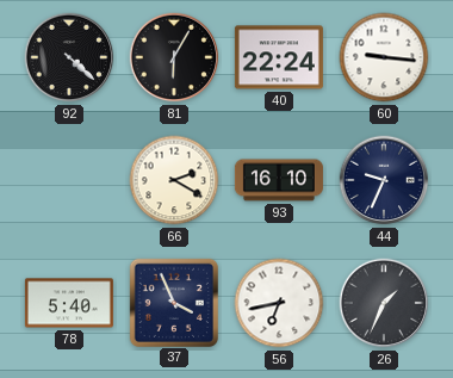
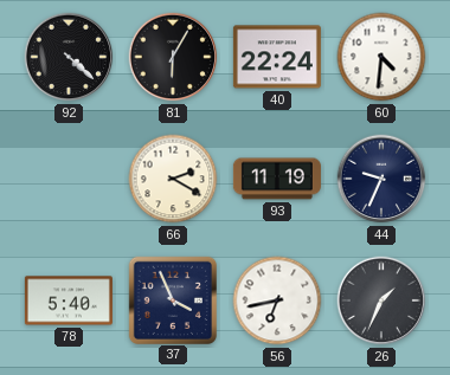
60: 9:16 -> 4:31
93: 16:10 -> 11:19
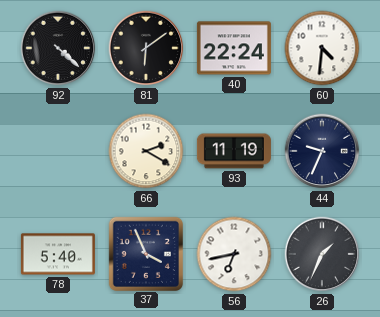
81: 6:05 -> 6:09
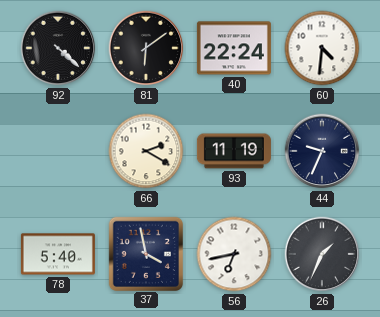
37: 3:56 -> 3:58
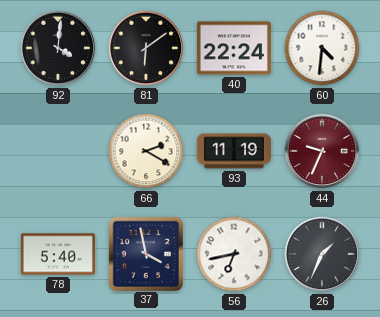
92: 4:22 -> 4:01
44 dial: navy -> burgundy
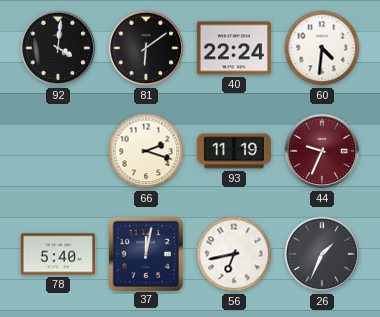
66: 2:20 -> 2:18
37: 3:58 -> 12:02
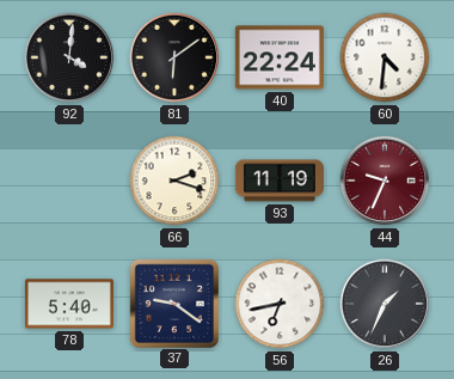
37: 12:02 -> 9:21
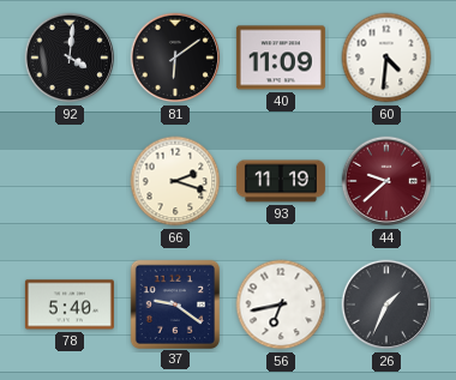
40: 22:24 -> 11:09
44: 9:34 -> 9:38
